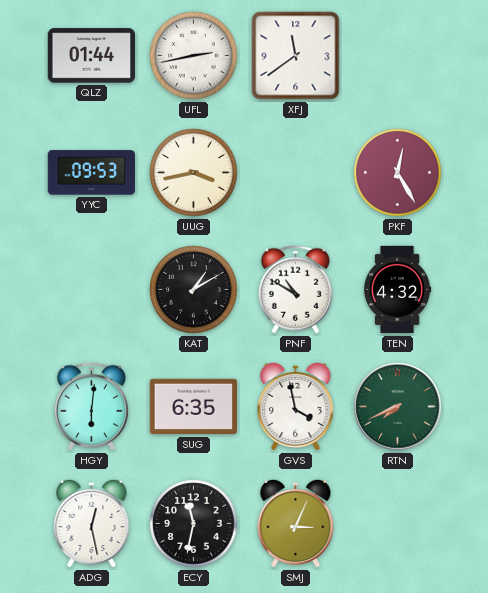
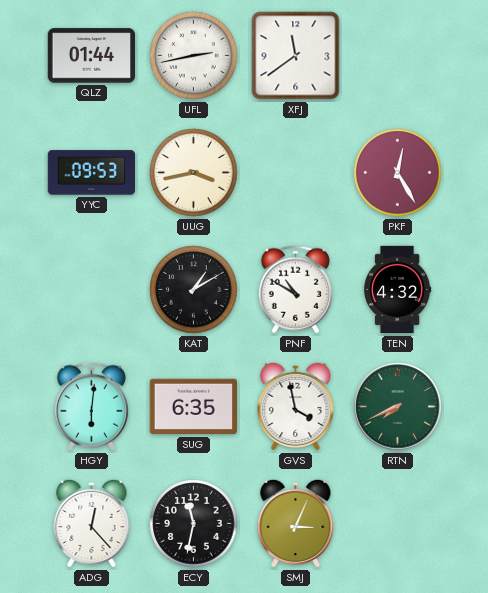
ADG: 12:28 -> 12:23
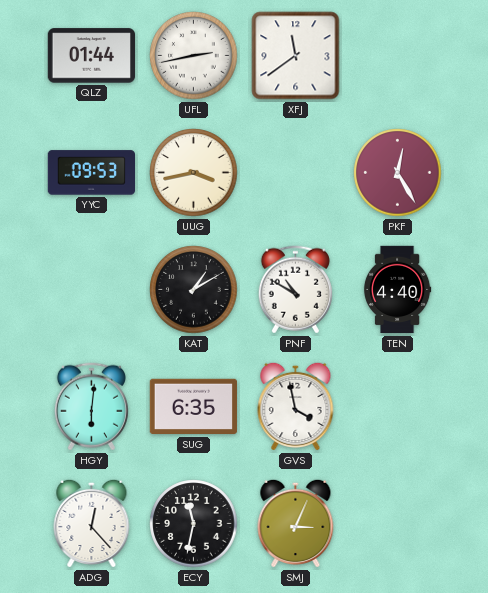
TEN: 4:32 -> 4:40
RTN: 7:41 -> none
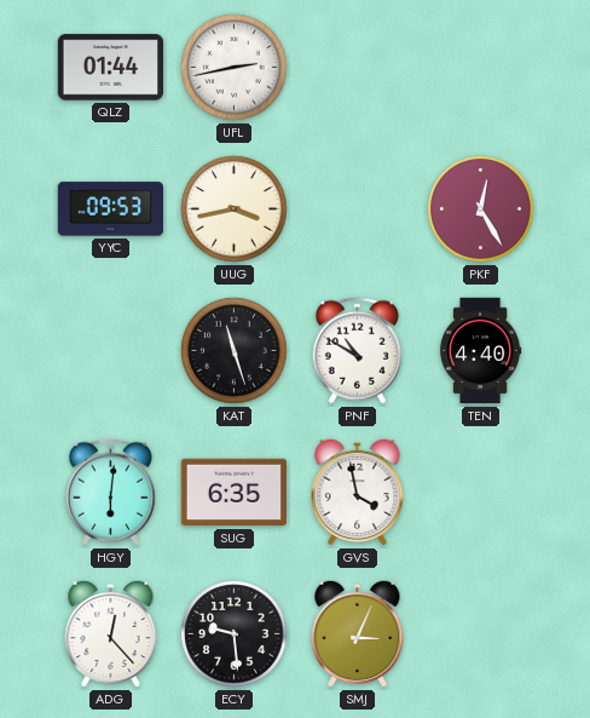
XFJ: 11:39 -> none
KAT: 1:10 -> 11:27
ECY: 11:32 -> 9:29
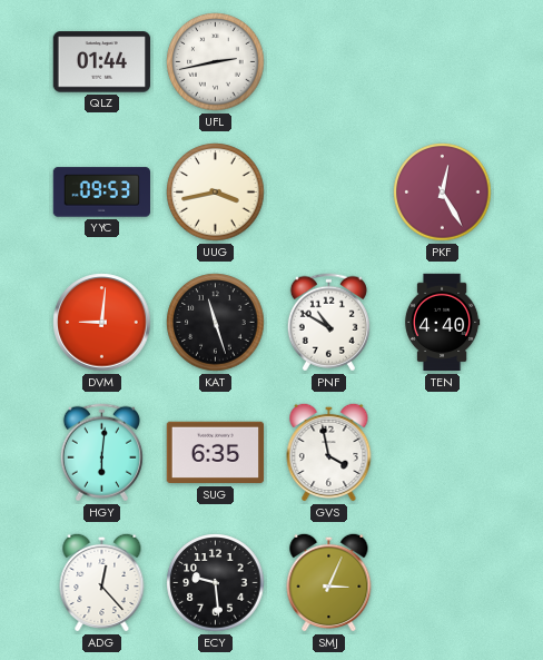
DVM: none -> 9:01
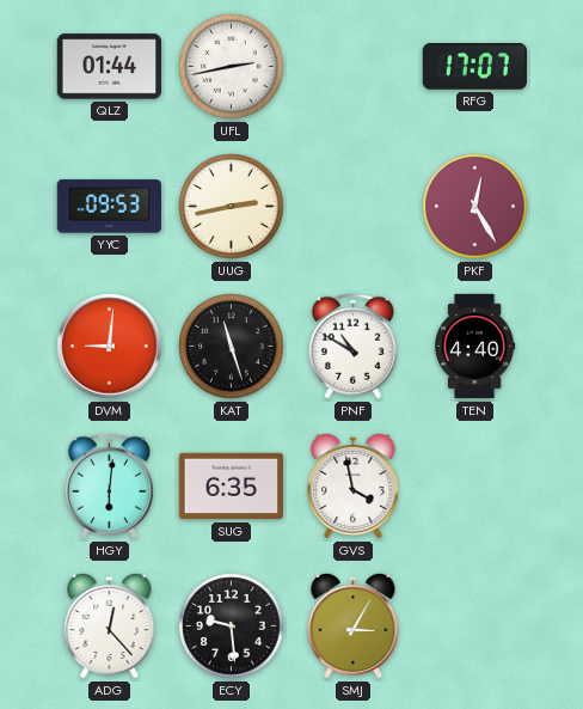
RFG: none -> 17:07
UUG: 3:43 -> 2:43
SMJ: 3:04 -> 3:05
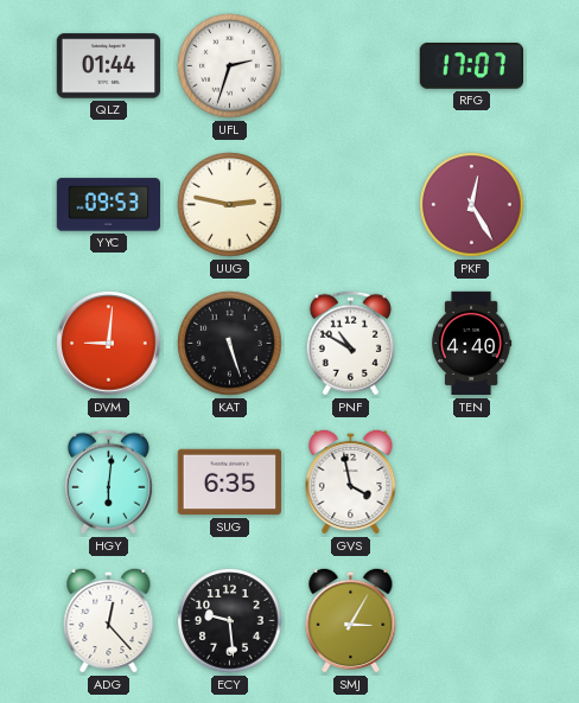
UFL: 2:43 -> 2:33
UUG: 2:43 -> 2:47
KAT: 11:27 -> 5:27
